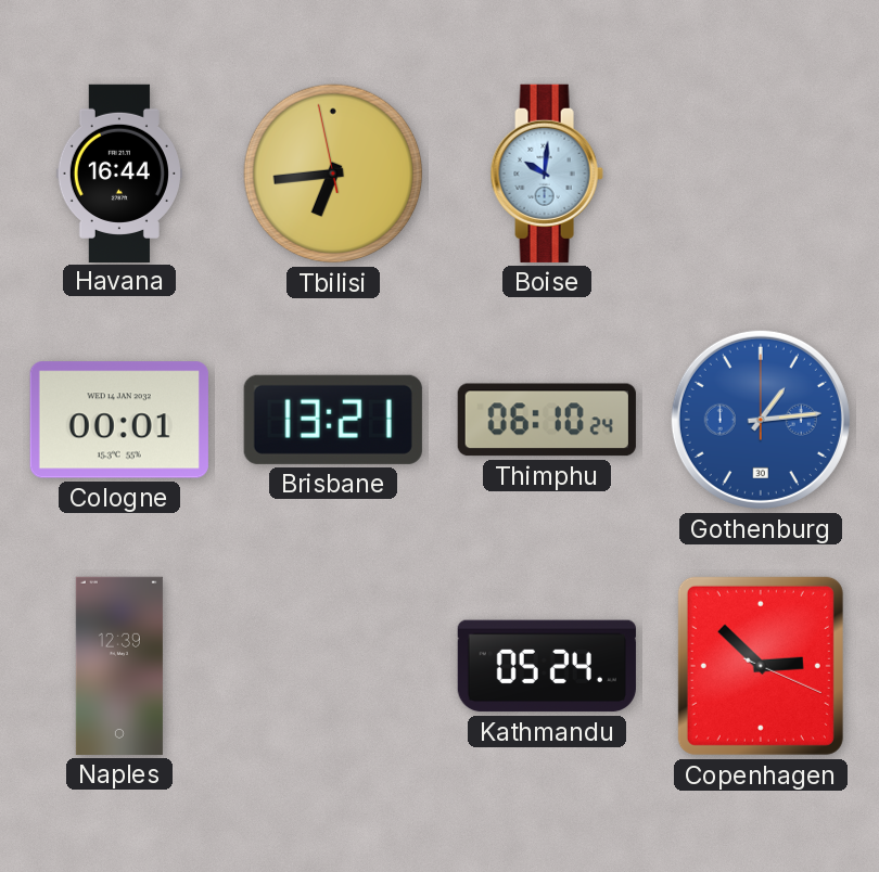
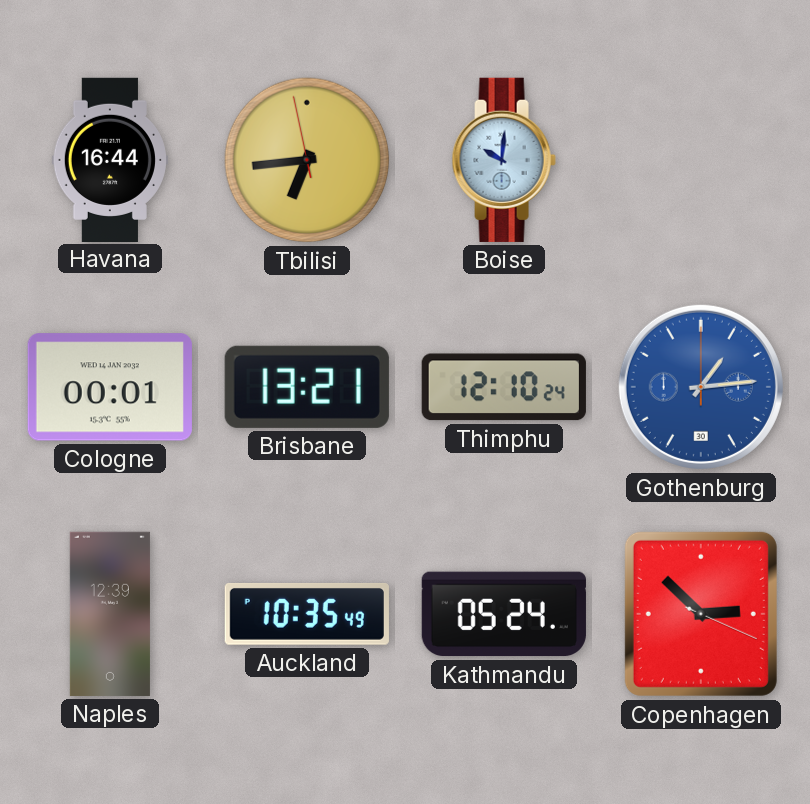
Thimphu: 06:10 -> 12:10
Auckland: none -> 10:35
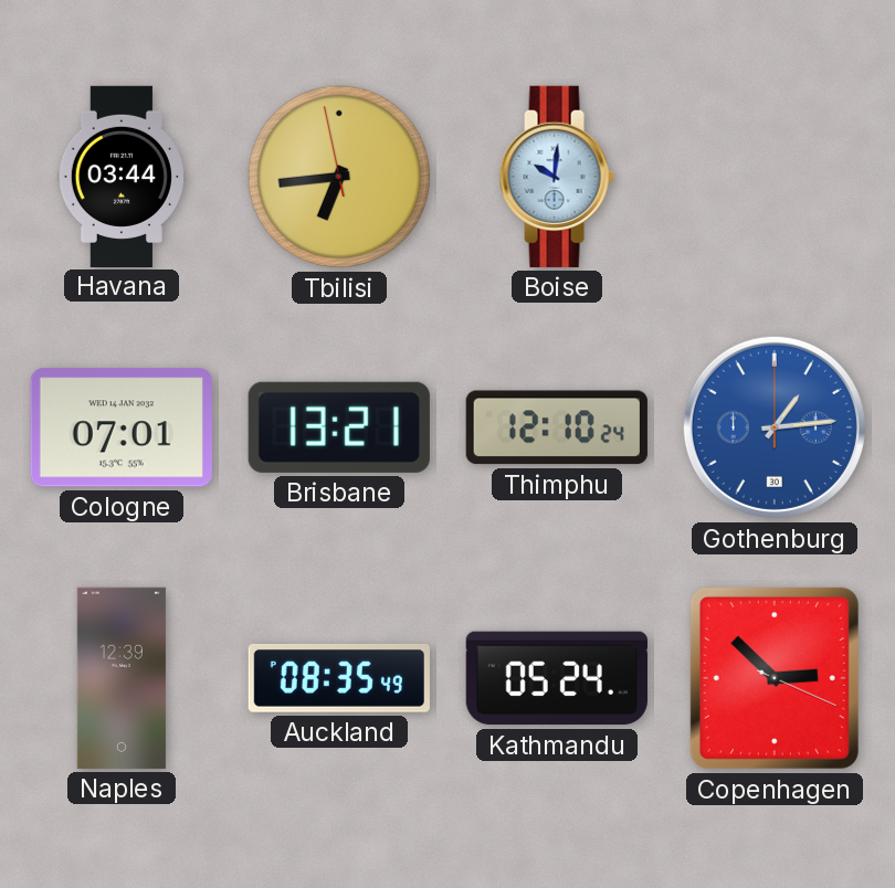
Havana: 16:44 -> 03:44
Cologne: 00:01 -> 07:01
Auckland: 10:35 -> 08:35
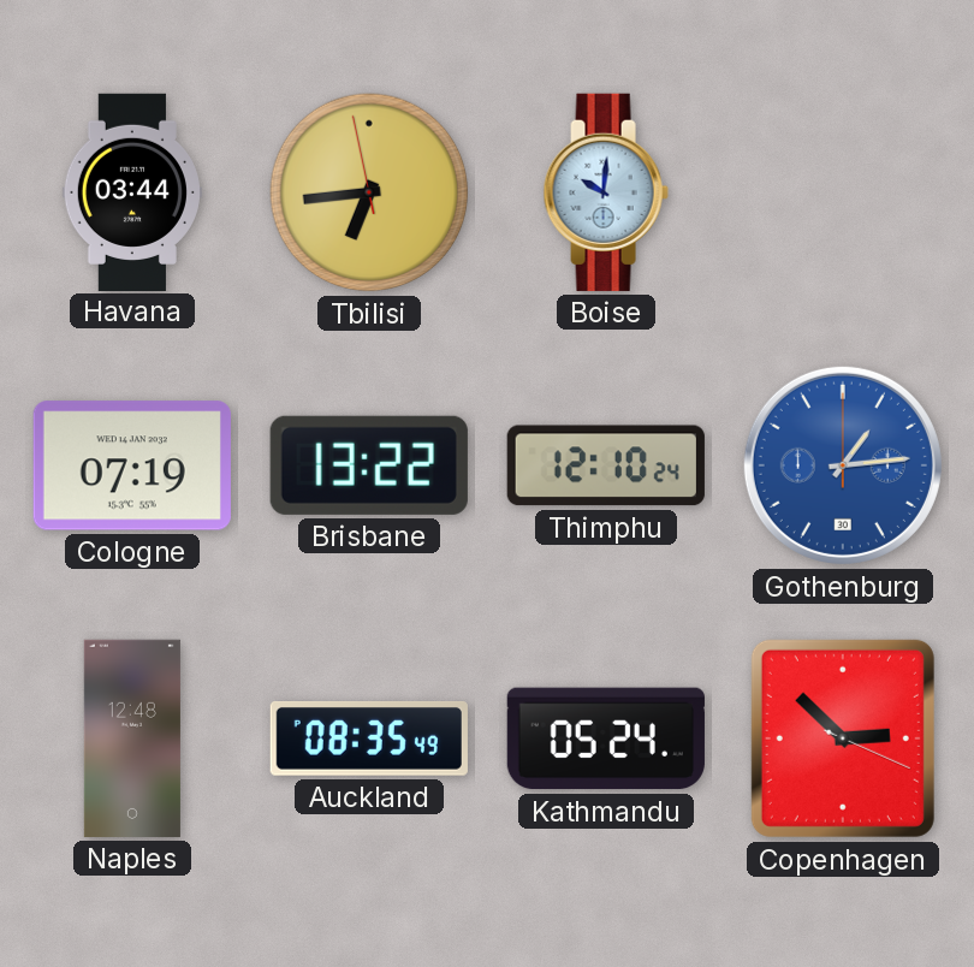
Cologne: 07:01 -> 07:19
Brisbane: 13:21 -> 13:22
Naples: 12:39 -> 12:48
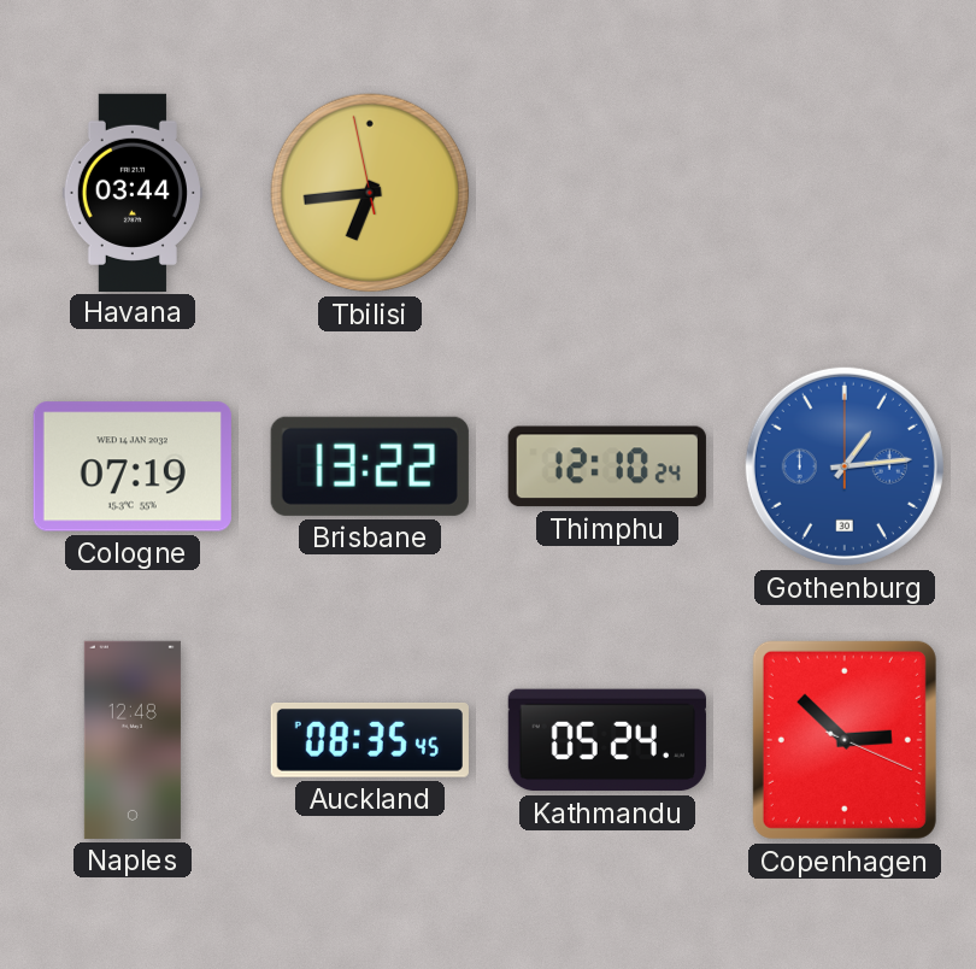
Boise: 10:01 -> none
Auckland: 08:35:49 -> 08:35:45
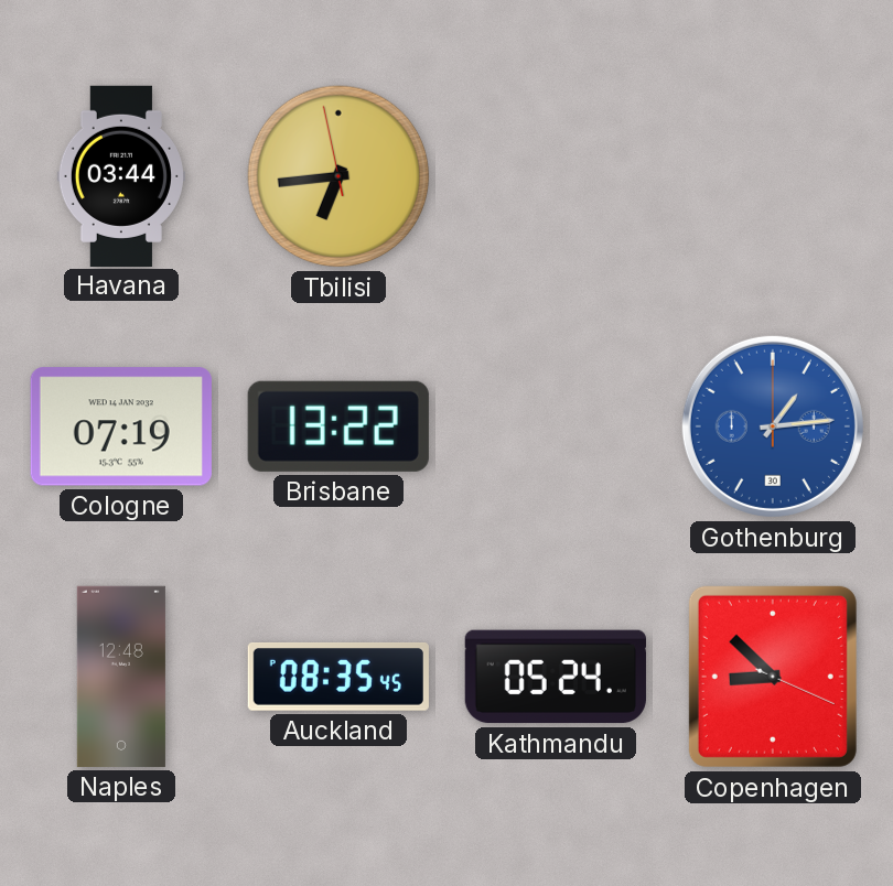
Thimphu: 12:10 -> none
Copenhagen: 2:52 -> 8:52
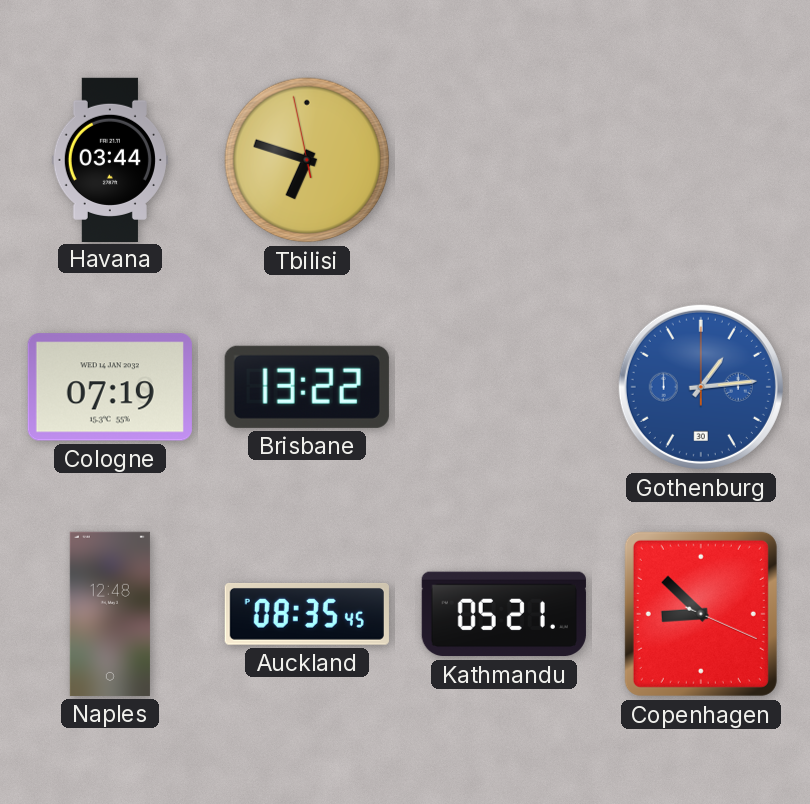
Tbilisi: 6:43 -> 6:47
Kathmandu: 05:24 -> 05:21
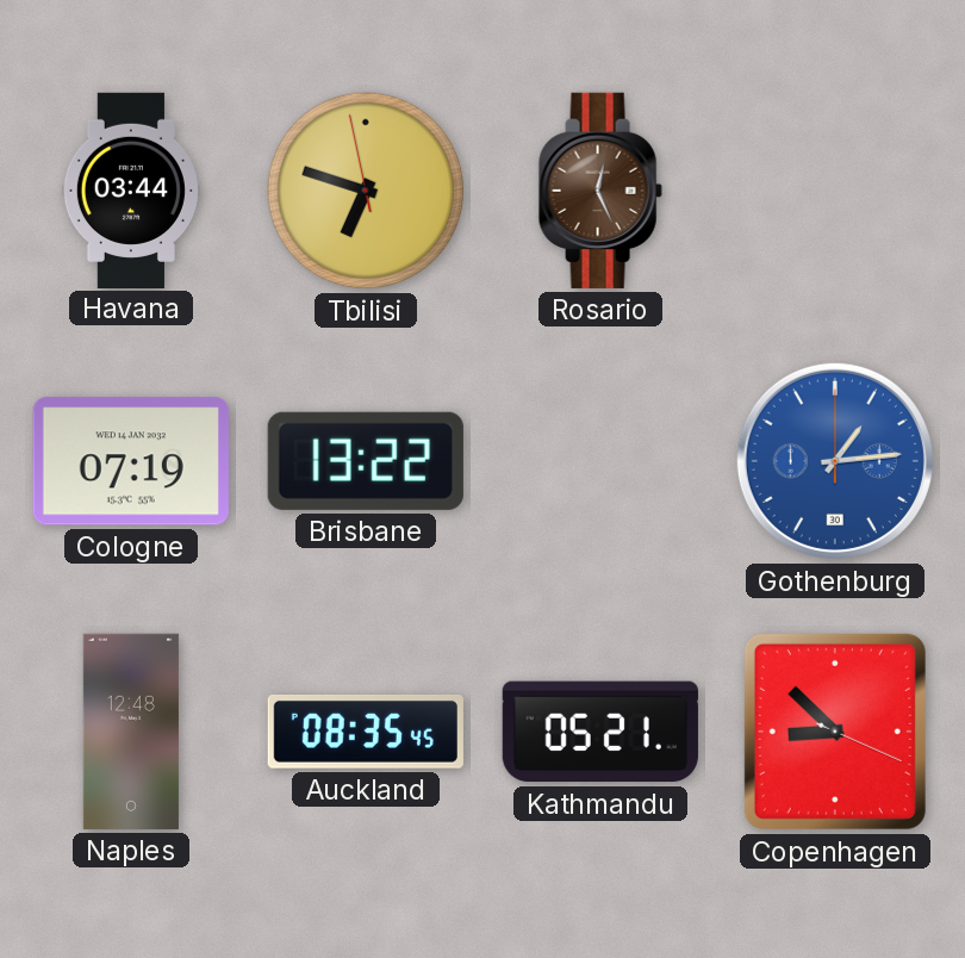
Rosario: none -> 12:26
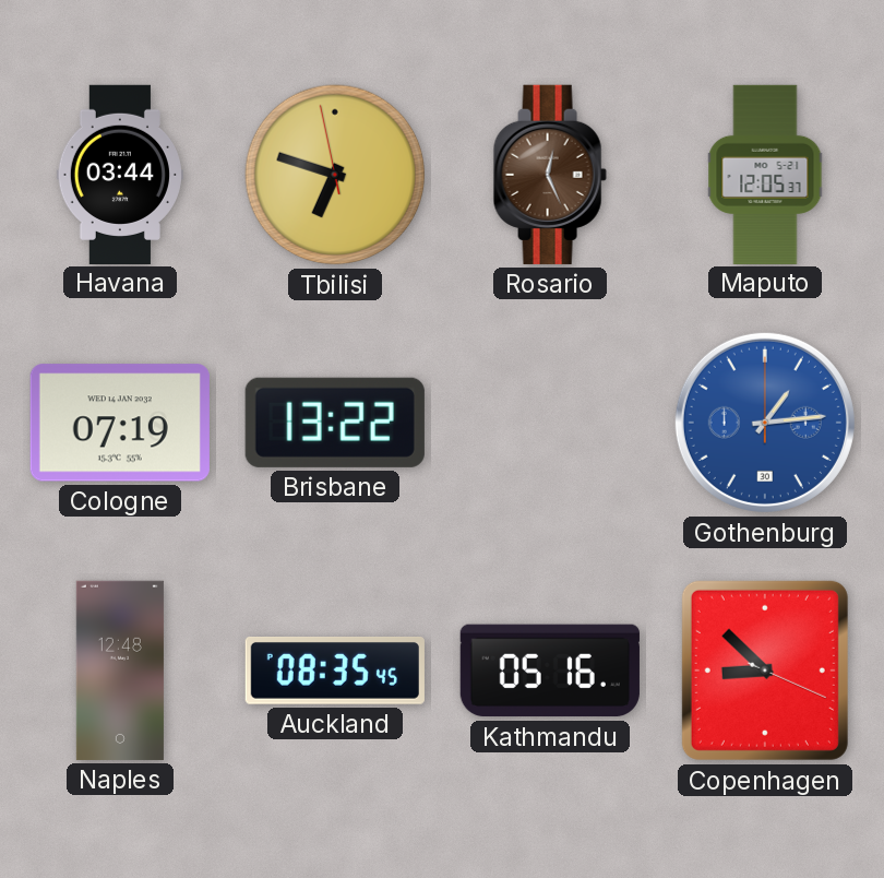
Maputo: none -> 12:05
Kathmandu: 05:21 -> 05:16
